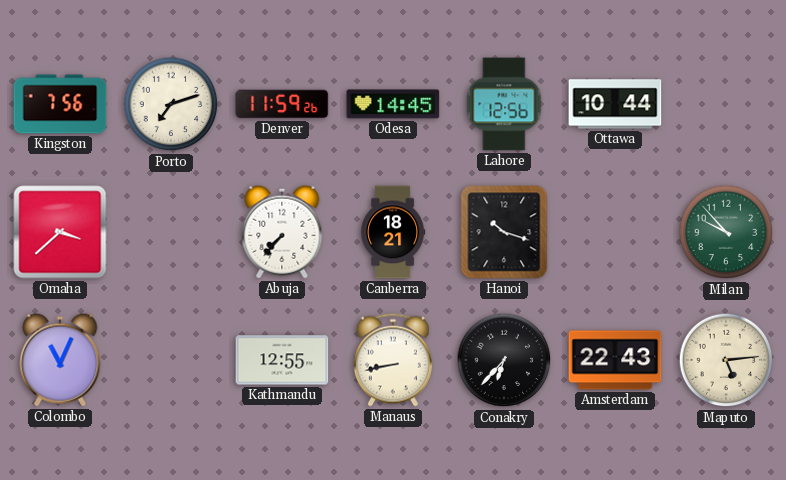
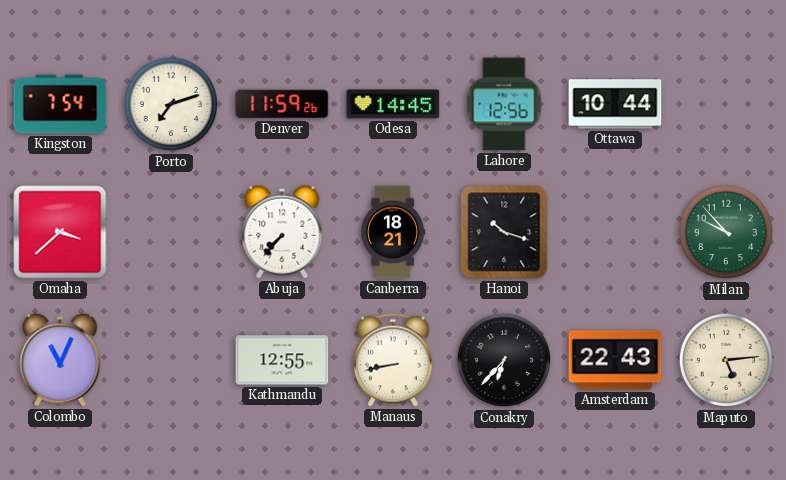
Kingston: 7:56 -> 7:54
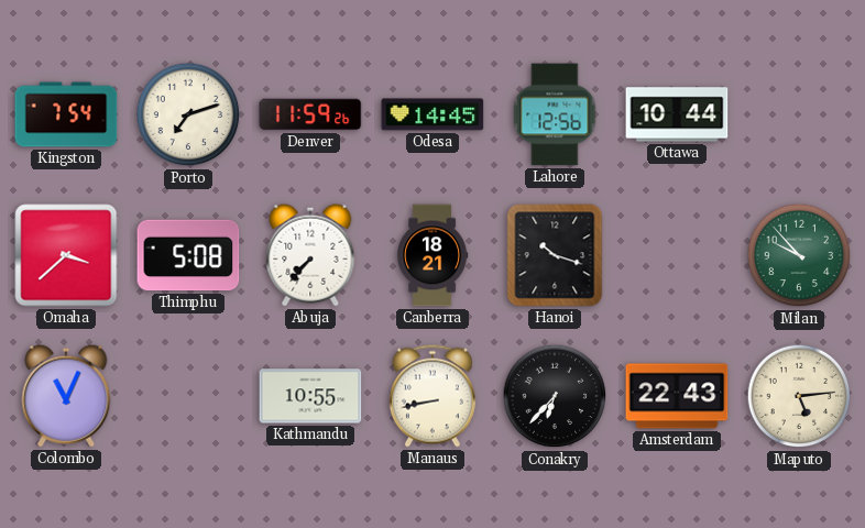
Thimphu: none -> 5:08
Kathmandu: 12:55 -> 10:55
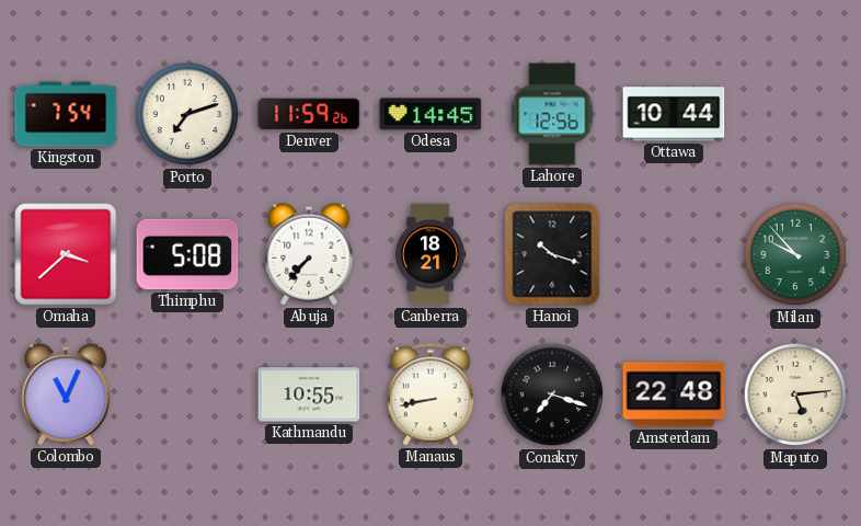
Conakry: 6:37 -> 7:18
Amsterdam: 22:43 -> 22:48
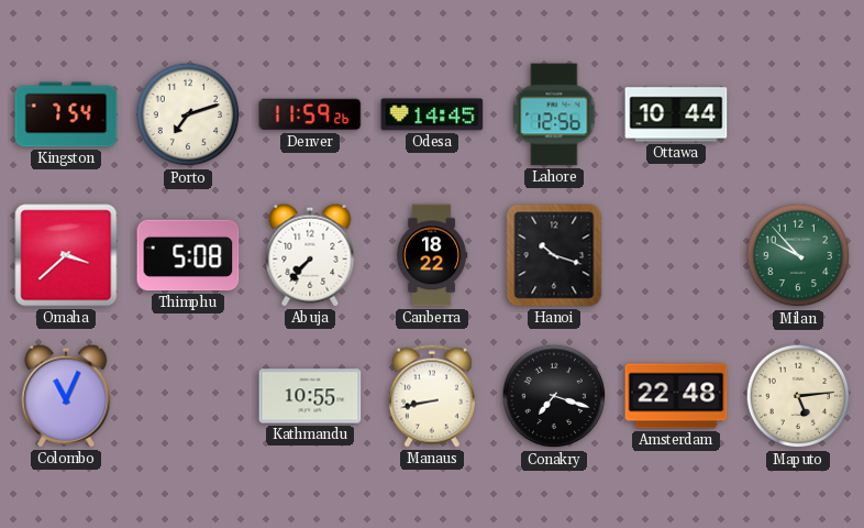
Canberra: 18:21 -> 18:22
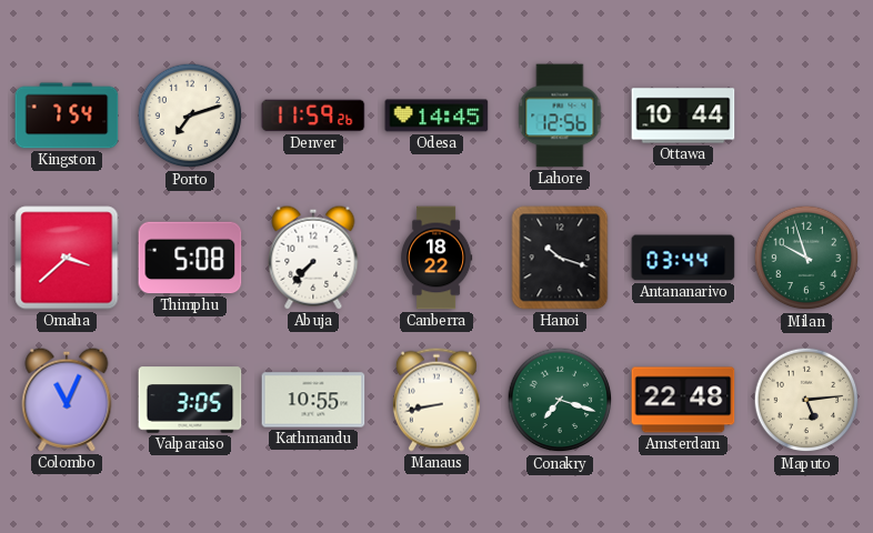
Antananarivo: none -> 03:44
Milan: 9:53 -> 9:57
Valparaiso: none -> 3:05
Conakry dial: black -> green
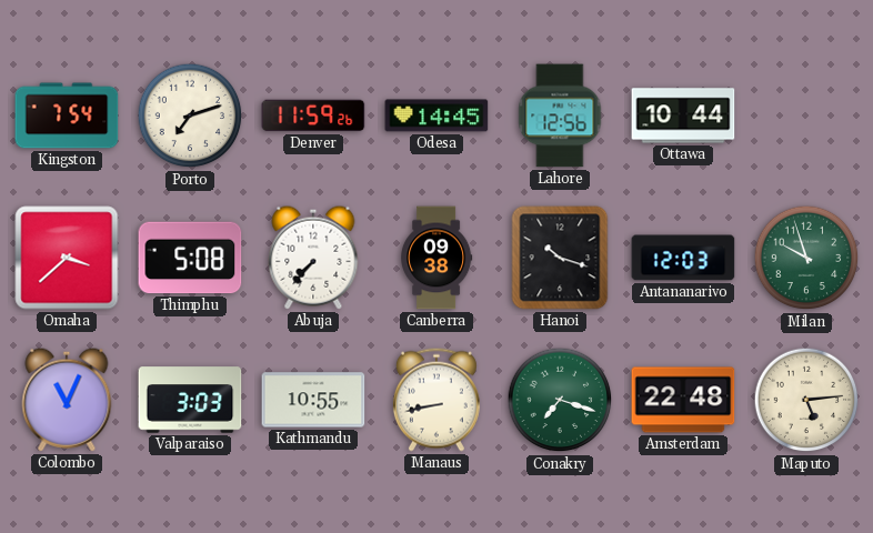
Canberra: 18:22 -> 09:38
Antananarivo: 03:44 -> 12:03
Valparaiso: 3:05 -> 3:03
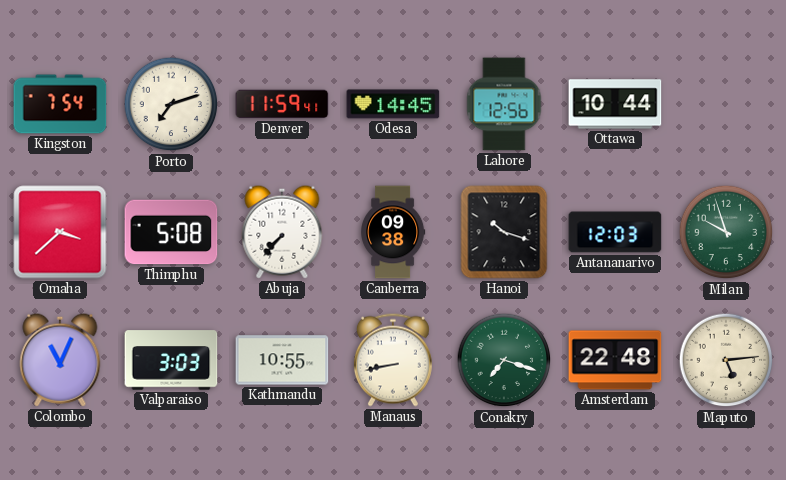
Denver: 11:59:26 -> 11:59:41
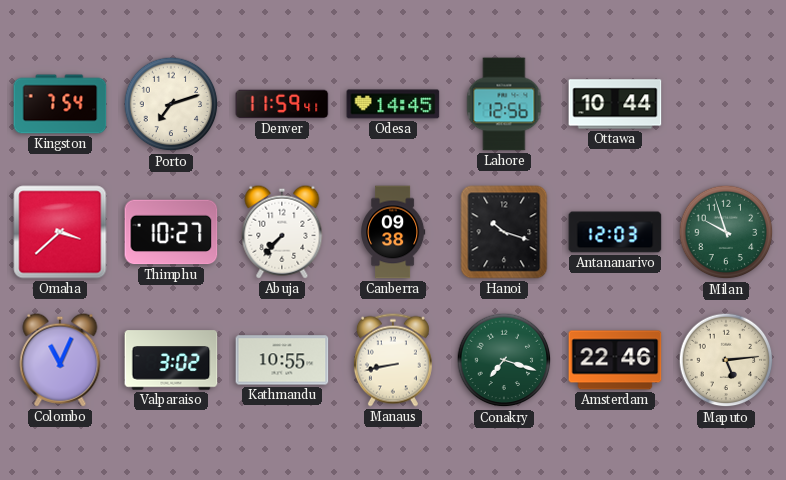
Thimphu: 5:08 -> 10:27
Valparaiso: 3:03 -> 3:02
Amsterdam: 22:48 -> 22:46
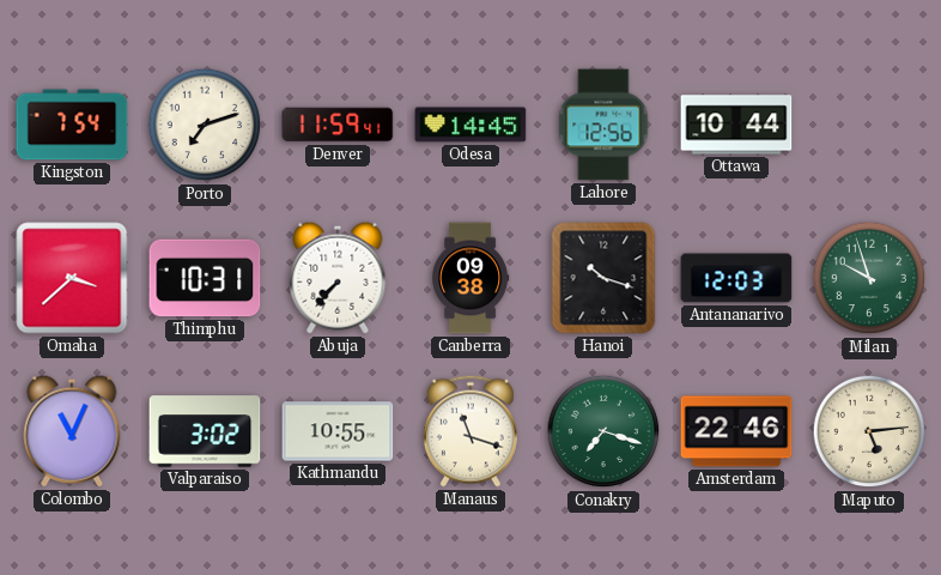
Thimphu: 10:27 -> 10:31
Manaus: 8:43 -> 11:18
